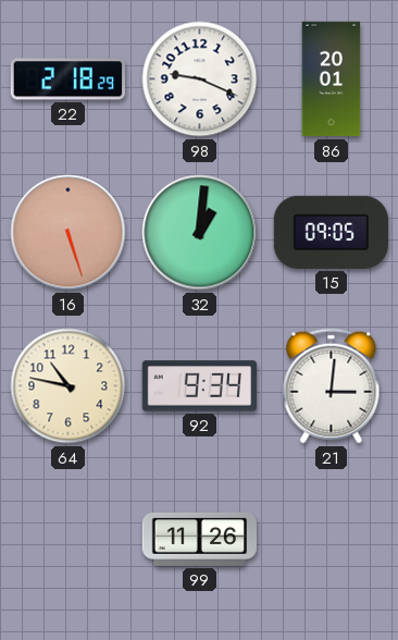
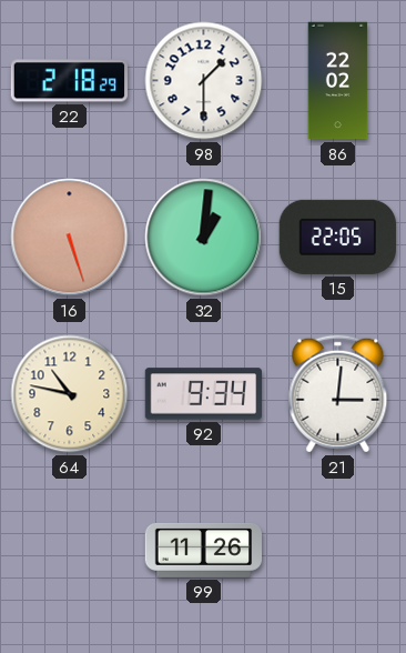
98: 9:19 -> 1:30
86: 20:01 -> 22:02
15: 09:05 -> 22:05
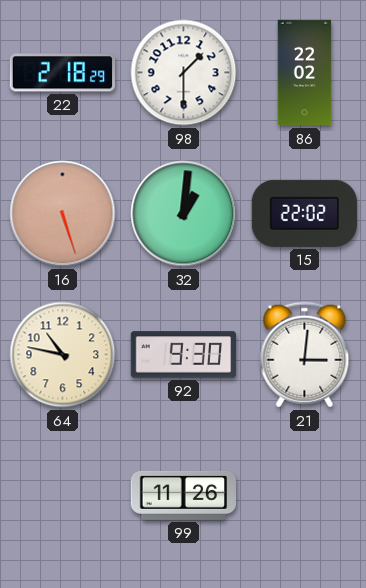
15: 22:05 -> 22:02
92: 9:34 -> 9:30
